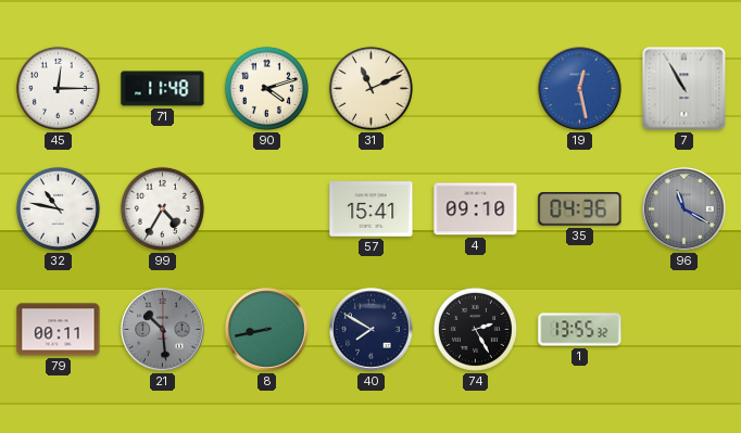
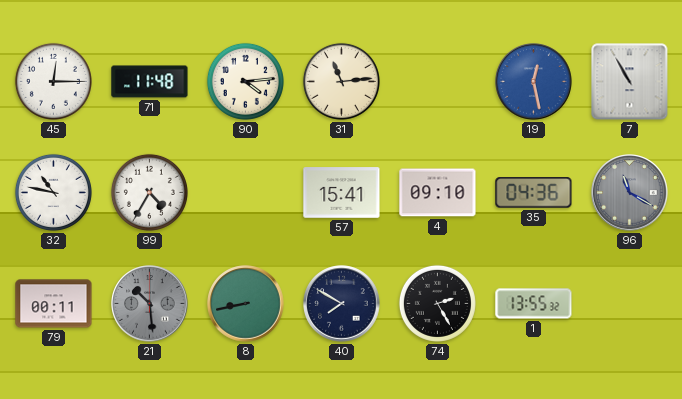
90: 4:12 -> 4:14
31: 11:11 -> 11:14
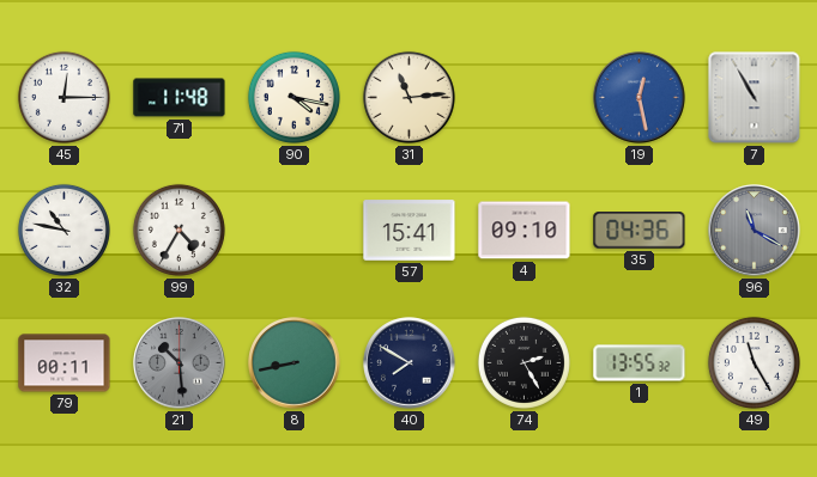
90: 4:14 -> 4:17
49: none -> 11:25
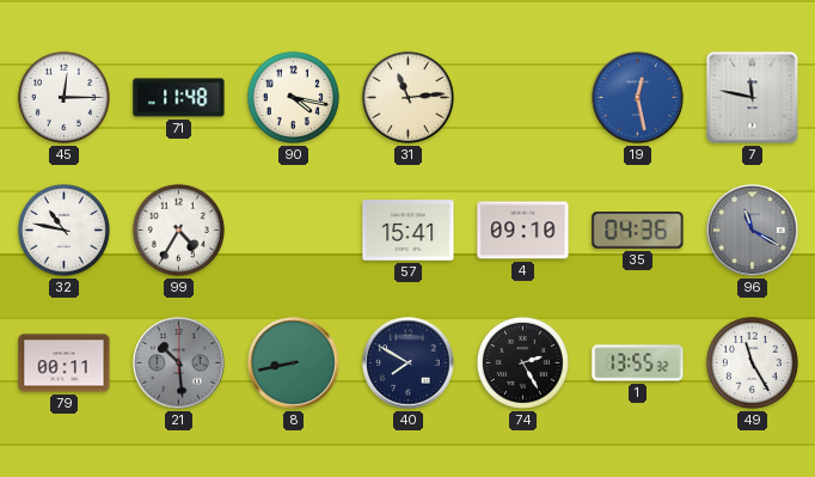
7: 10:55 -> 11:47
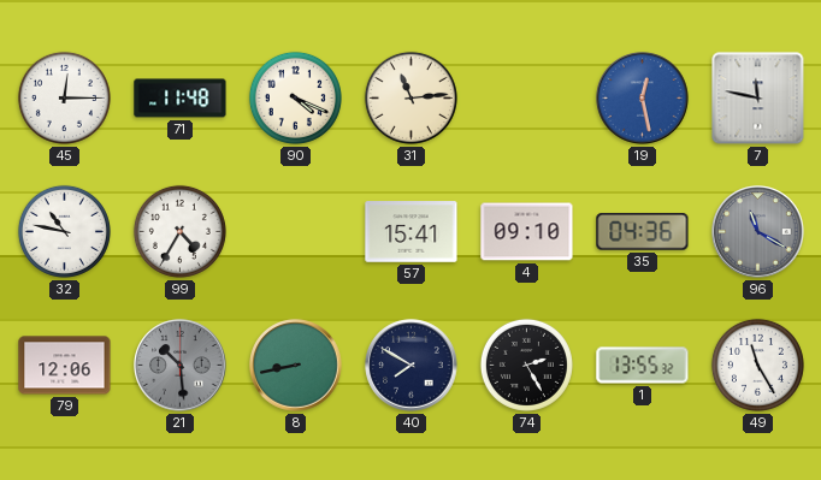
90: 4:17 -> 4:19
79: 00:11 -> 12:06
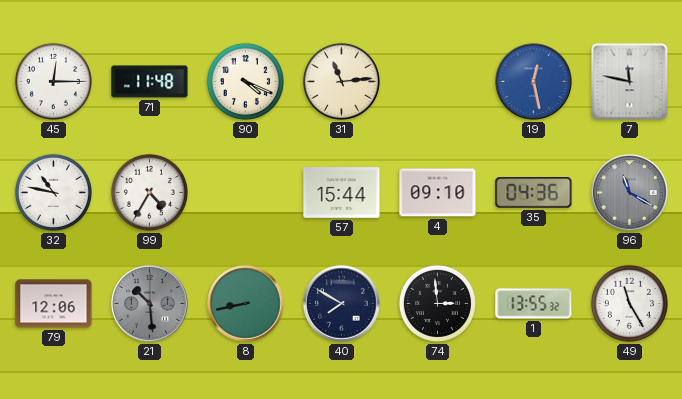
57: 15:41 -> 15:44
74: 2:25 -> 2:59
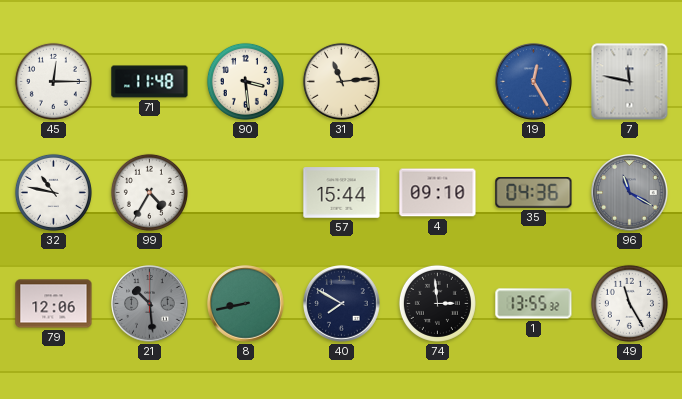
90: 4:19 -> 3:29
19: 12:28 -> 12:25
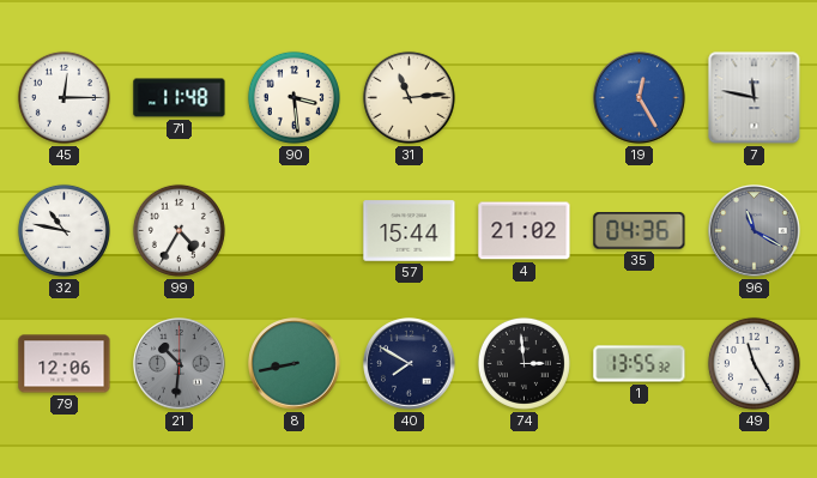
4: 09:10 -> 21:02
21: 10:29 -> 10:31
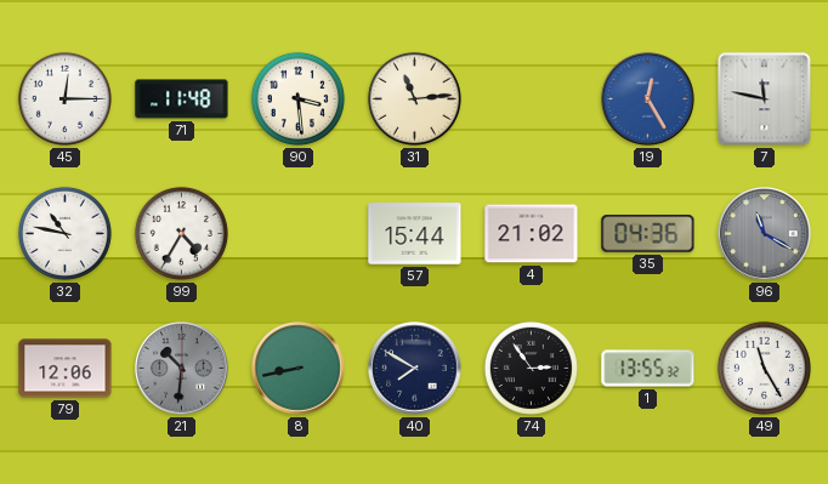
74: 2:59 -> 2:54
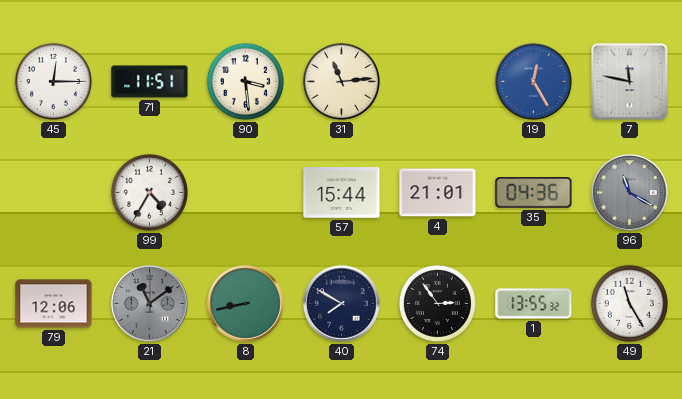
71: 11:48 -> 11:51
32: 10:47 -> none
4: 21:02 -> 21:01
21: 10:31 -> 11:09
